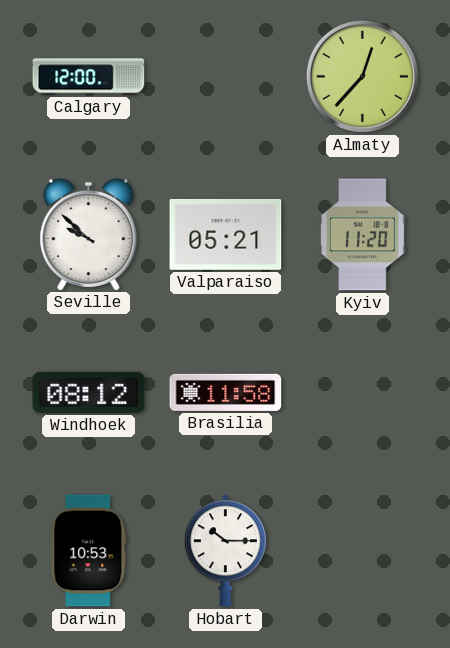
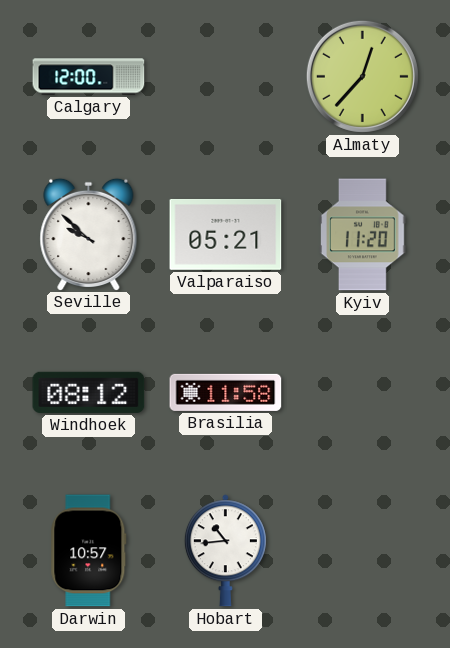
Darwin: 10:53 -> 10:57
Hobart: 10:15 -> 10:44
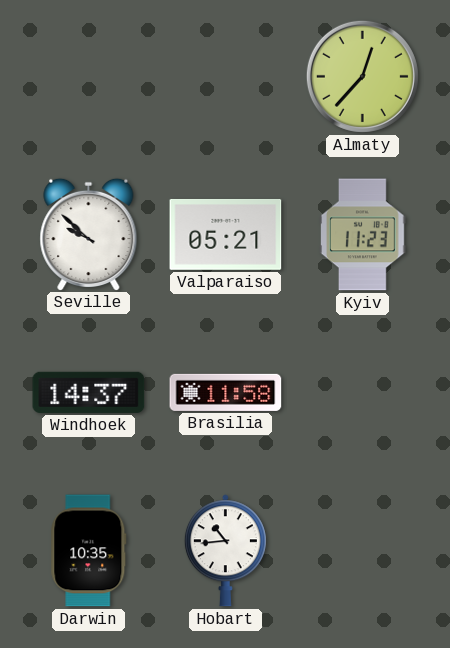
Calgary: 12:00 -> none
Kyiv: 11:20 -> 11:23
Windhoek: 08:12 -> 14:37
Darwin: 10:57 -> 10:35
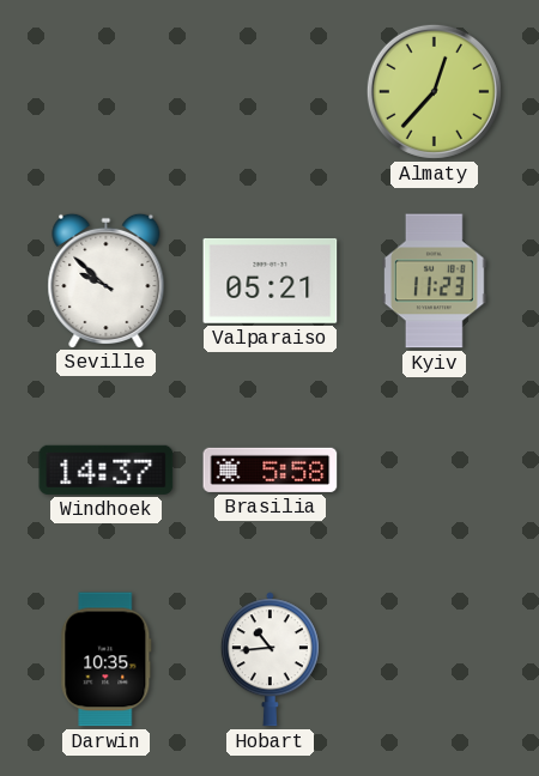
Brasilia: 11:58 -> 5:58
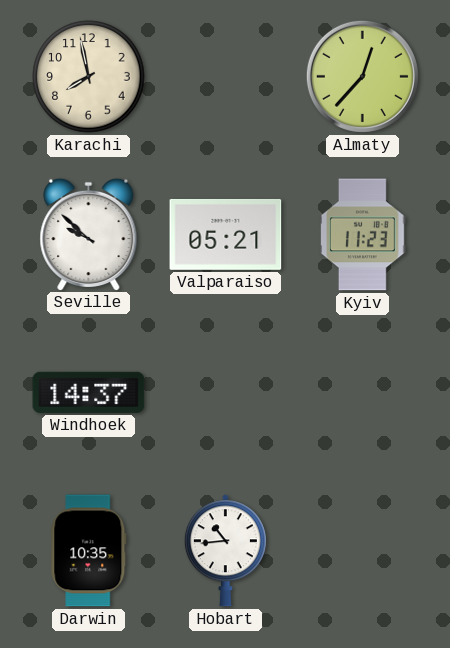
Karachi: none -> 7:58
Brasilia: 5:58 -> none
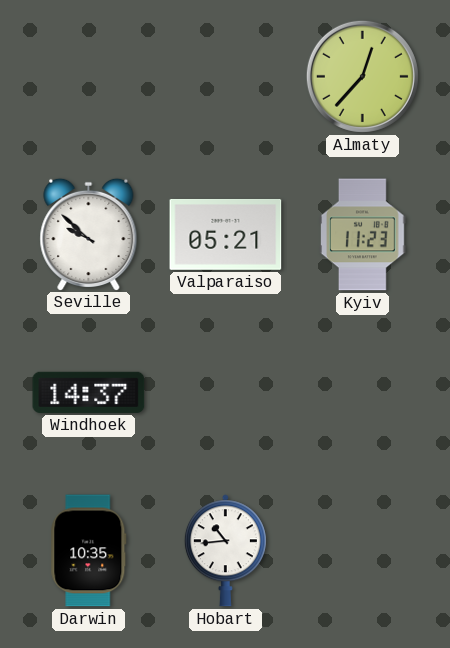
Karachi: 7:58 -> none
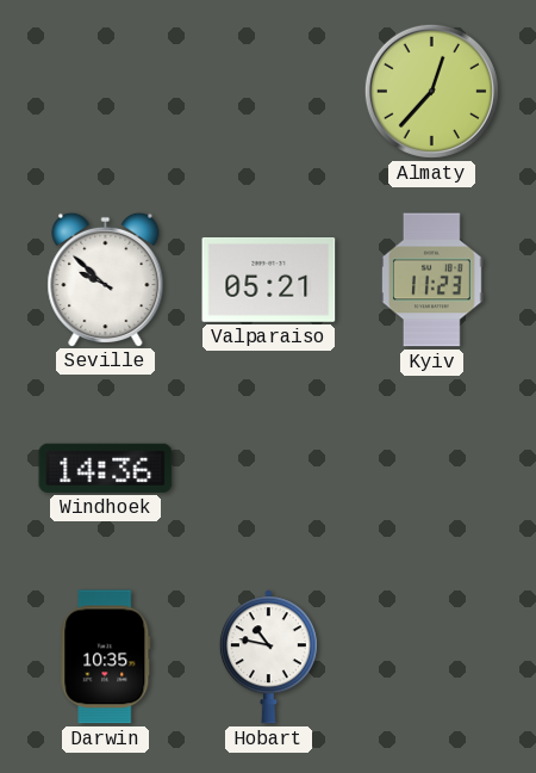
Windhoek: 14:37 -> 14:36
Hobart: 10:44 -> 10:47
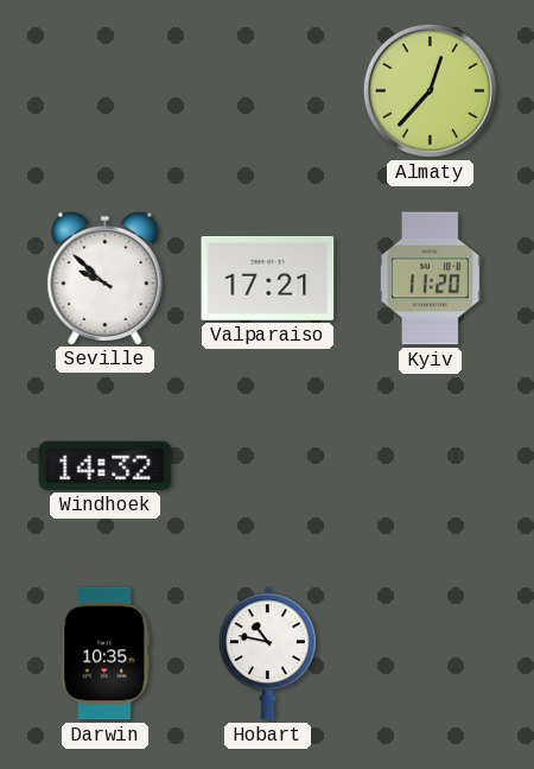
Valparaiso: 05:21 -> 17:21
Kyiv: 11:23 -> 11:20
Windhoek: 14:36 -> 14:32
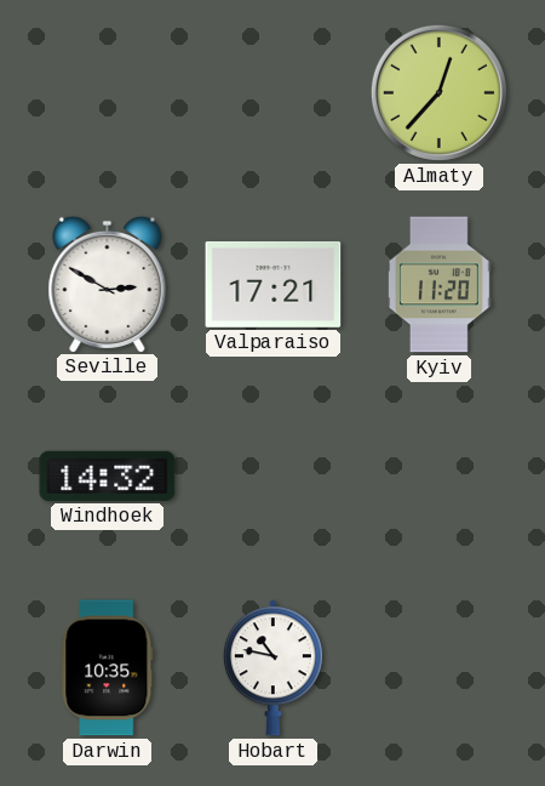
Seville: 9:52 -> 2:50
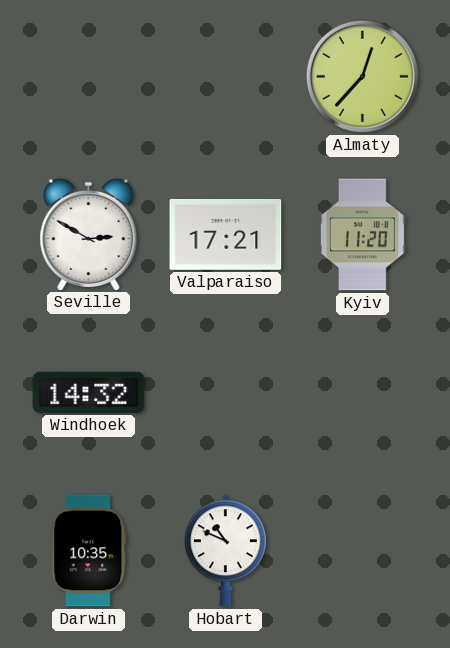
Hobart: 10:47 -> 10:49
